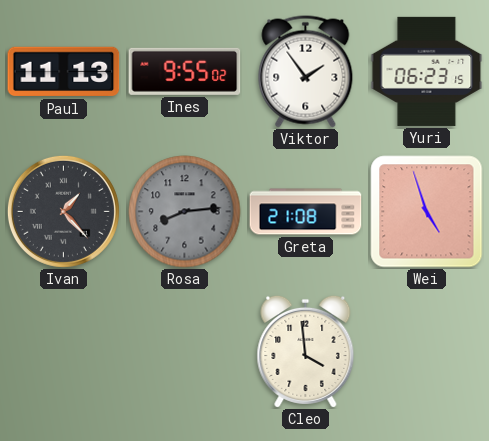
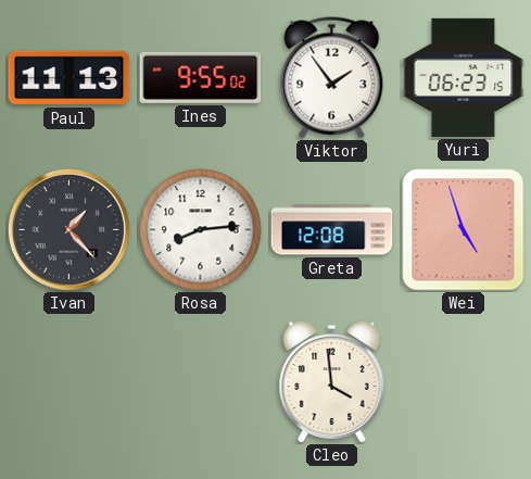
Rosa dial: grey -> white
Greta: 21:08 -> 12:08
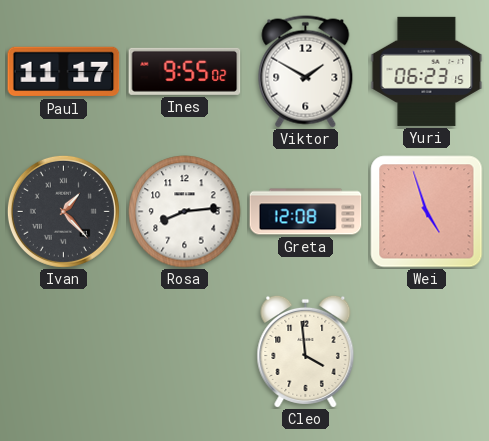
Paul: 11:13 -> 11:17
Viktor: 1:54 -> 1:50
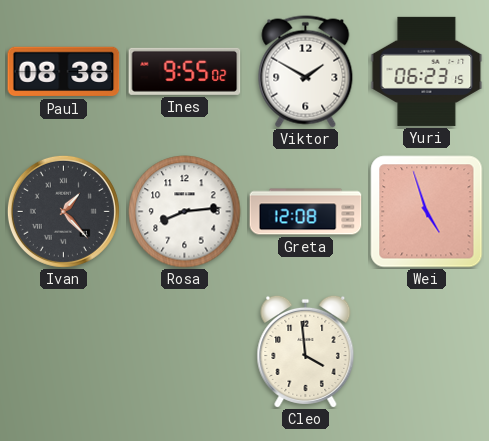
Paul: 11:17 -> 08:38
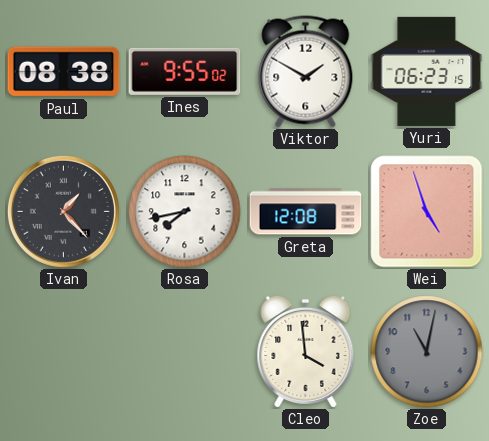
Rosa: 8:14 -> 7:43
Zoe: none -> 11:02
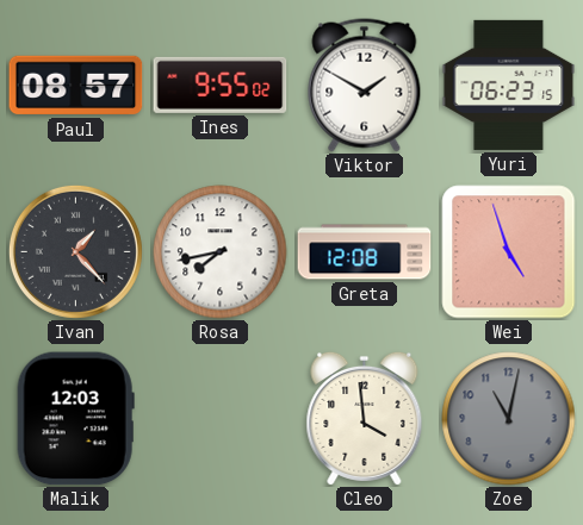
Paul: 08:38 -> 08:57
Malik: none -> 12:03
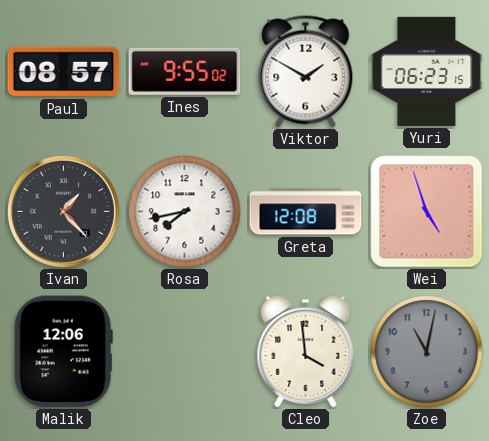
Malik: 12:03 -> 12:06
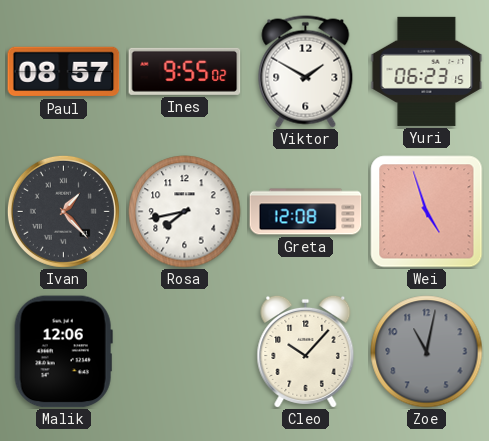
Cleo: 3:59 -> 10:07
